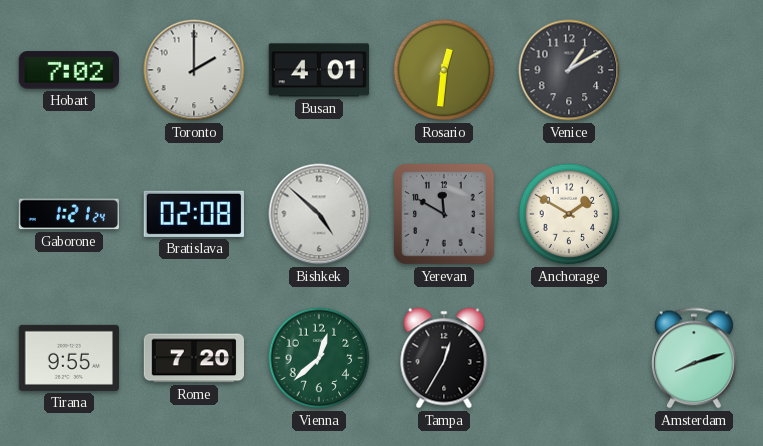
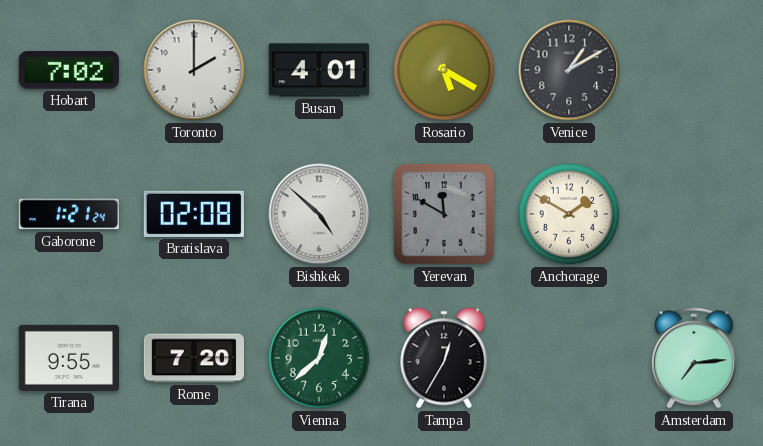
Rosario: 12:31 -> 5:20
Amsterdam: 8:12 -> 7:14
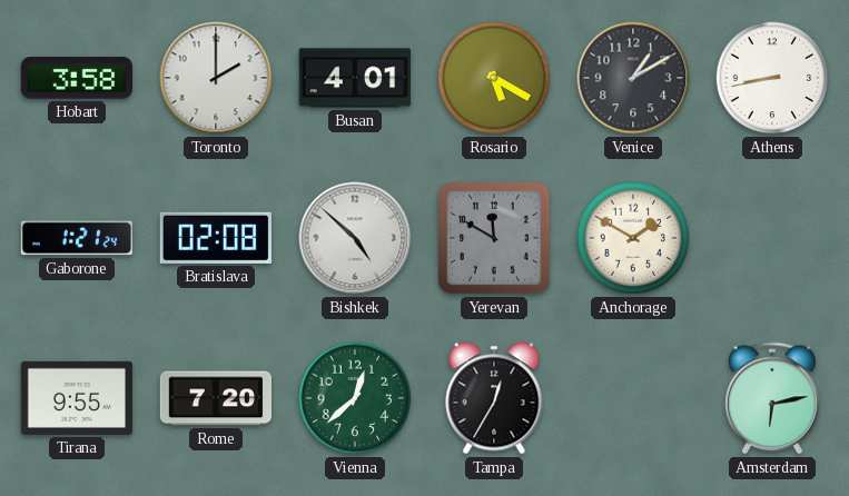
Hobart: 7:02 -> 3:58
Athens: none -> 8:43
Amsterdam: 7:14 -> 6:13
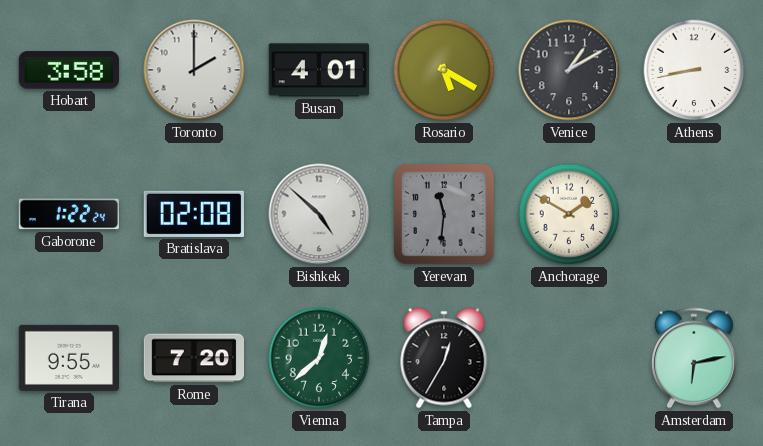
Gaborone: 1:21 -> 1:22
Yerevan: 11:50 -> 11:31
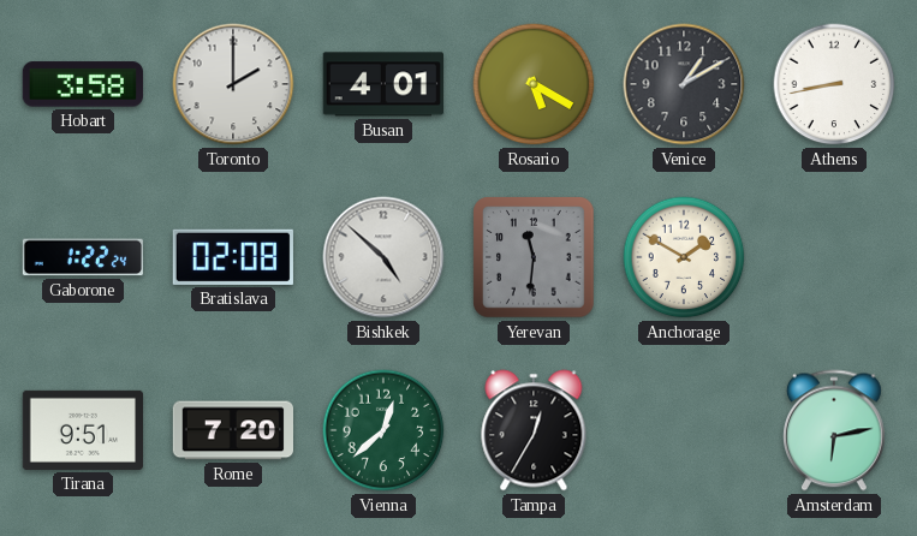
Tirana: 9:55 -> 9:51
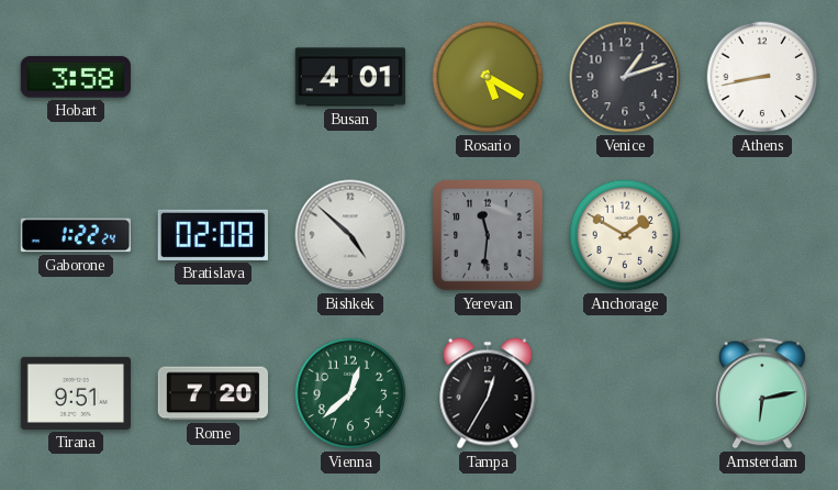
Toronto: 2:00 -> none
Venice: 1:10 -> 1:12
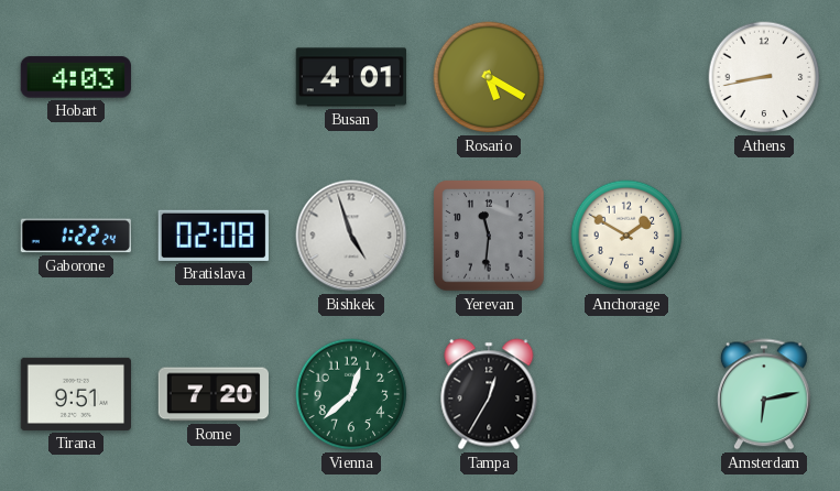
Hobart: 3:58 -> 4:03
Venice: 1:12 -> none
Bishkek: 4:52 -> 4:57
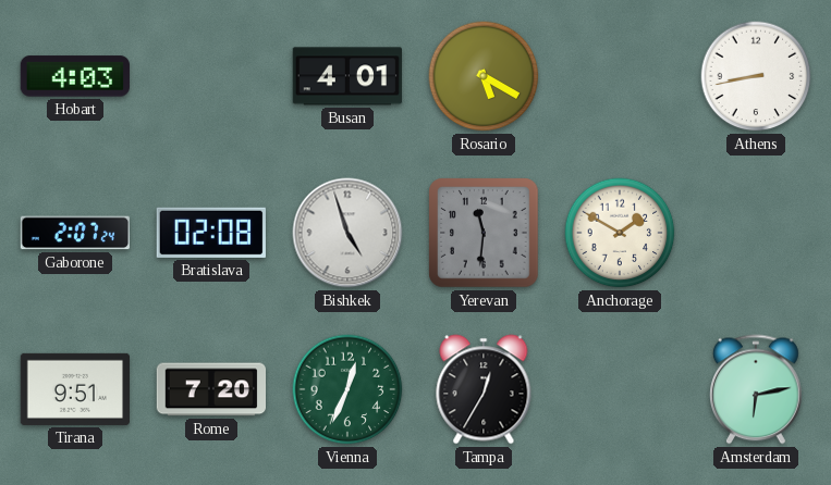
Gaborone: 1:22 -> 2:07
Vienna: 12:38 -> 12:34
